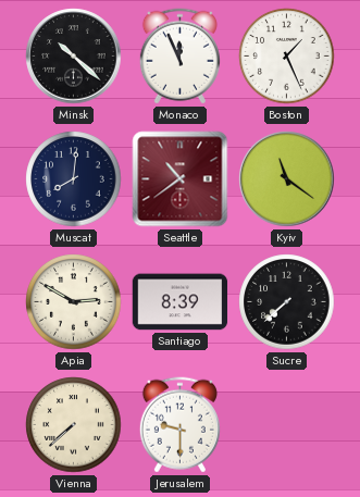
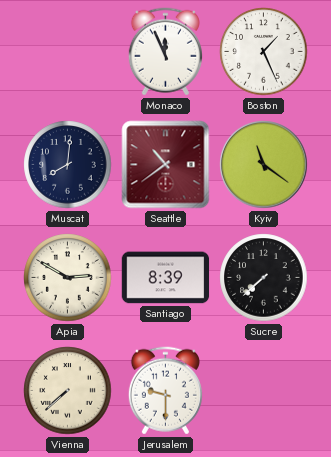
Minsk: 10:22 -> none
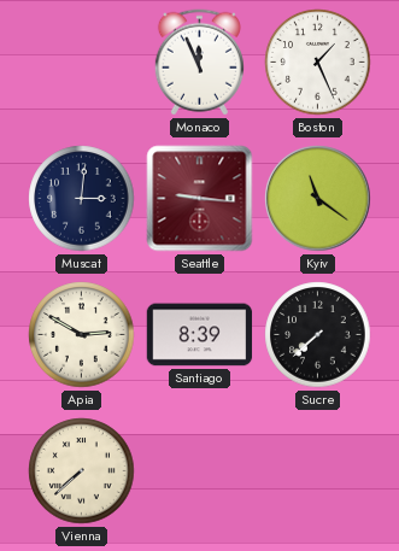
Muscat: 8:01 -> 3:01
Seattle: 10:39 -> 9:16
Jerusalem: 9:30 -> none
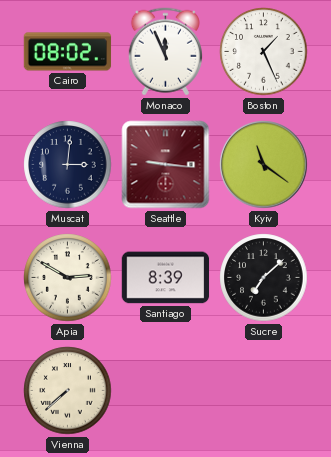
Cairo: none -> 08:02
Sucre: 7:38 -> 7:08
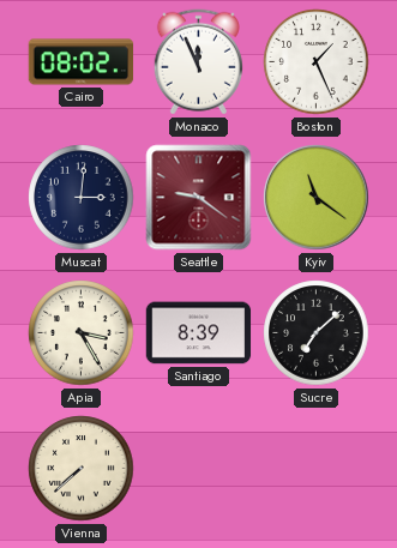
Seattle: 9:16 -> 9:21
Apia: 2:50 -> 3:25
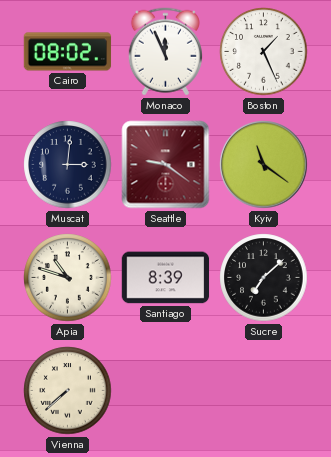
Apia: 3:25 -> 10:48
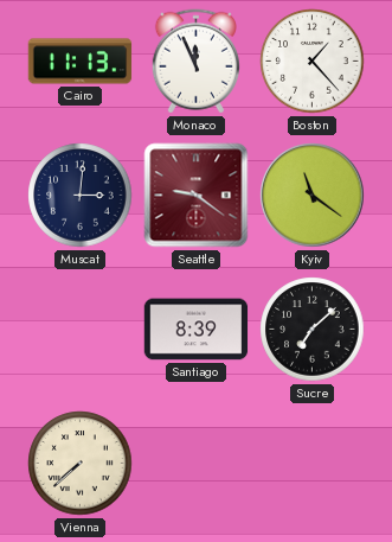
Cairo: 08:02 -> 11:13
Boston: 1:26 -> 1:23
Apia: 10:48 -> none
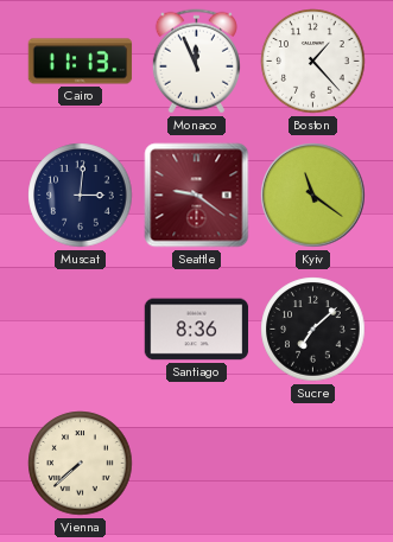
Santiago: 8:39 -> 8:36
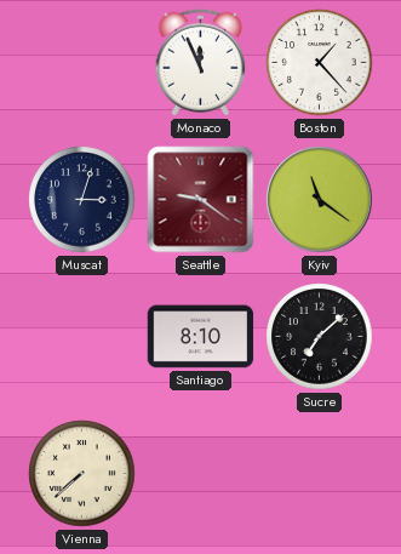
Cairo: 11:13 -> none
Muscat: 3:01 -> 3:03
Santiago: 8:36 -> 8:10
